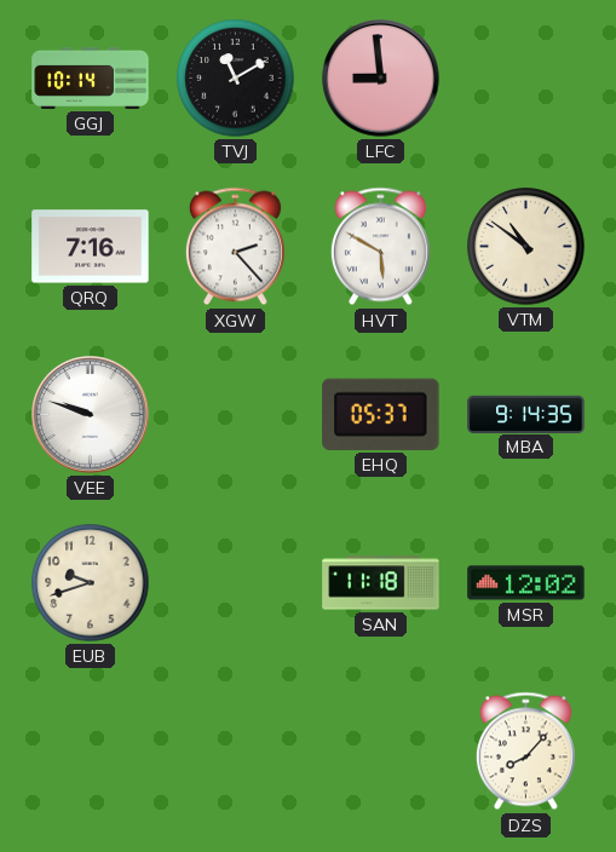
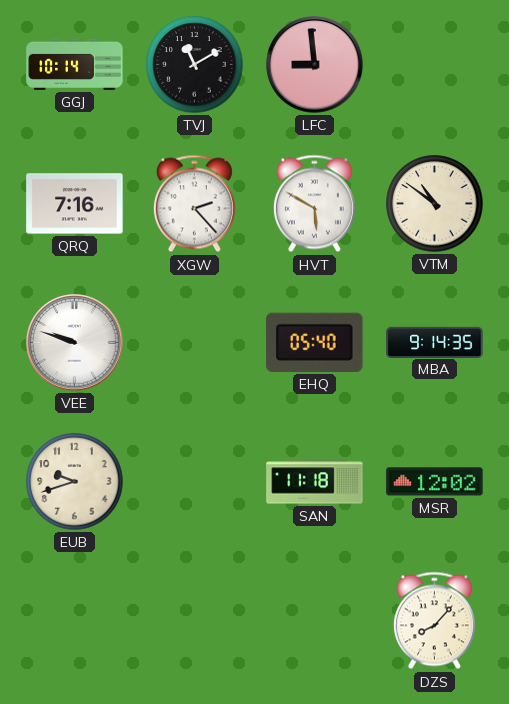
EHQ: 05:37 -> 05:40
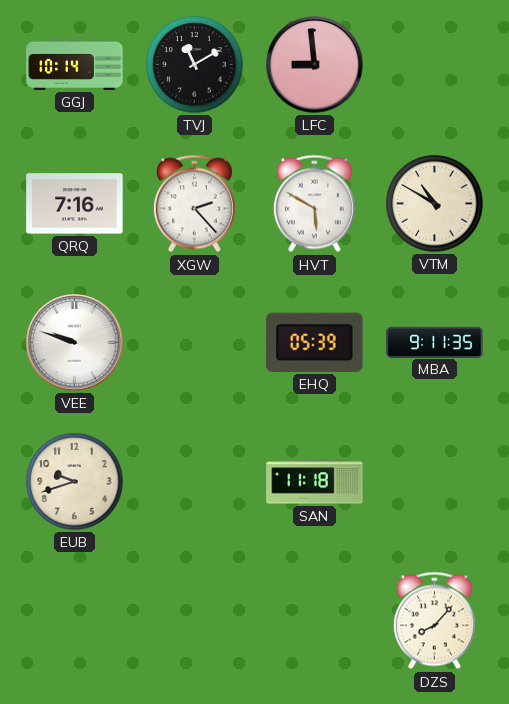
VTM: 10:51 -> 10:50
EHQ: 05:40 -> 05:39
MBA: 9:14 -> 9:11
MSR: 12:02 -> none
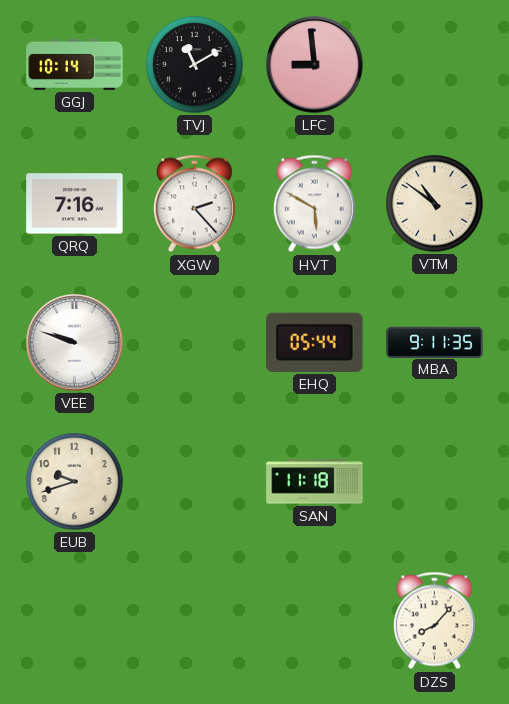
VTM: 10:50 -> 10:51
EHQ: 05:39 -> 05:44
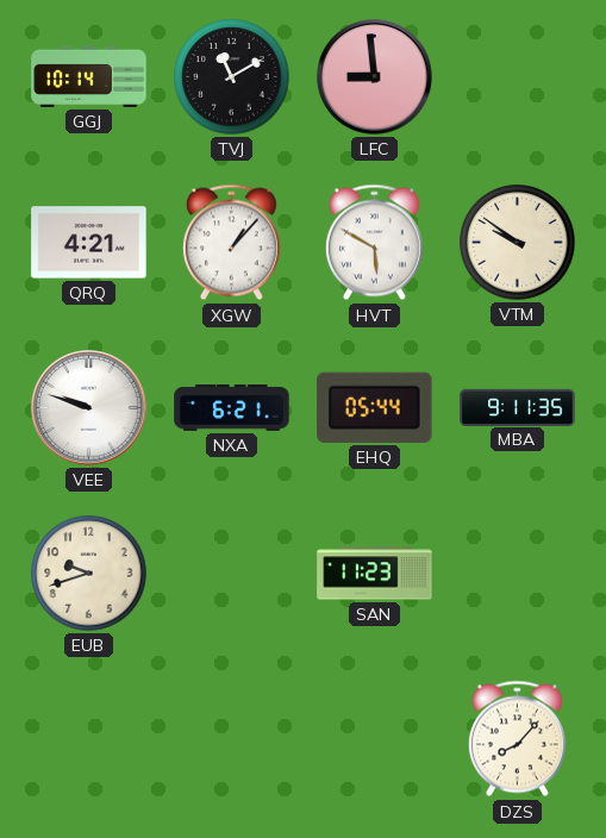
QRQ: 7:16 -> 4:21
XGW: 2:23 -> 1:07
VTM: 10:51 -> 9:51
NXA: none -> 6:21
SAN: 11:18 -> 11:23
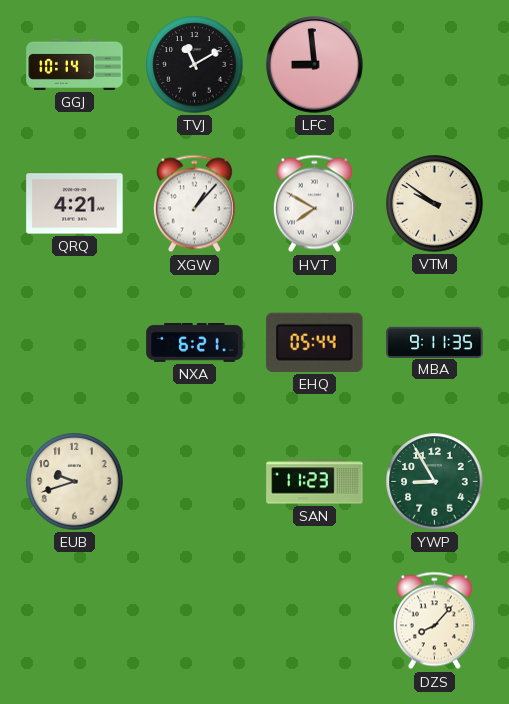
HVT: 5:50 -> 7:50
VEE: 9:48 -> none
YWP: none -> 8:55
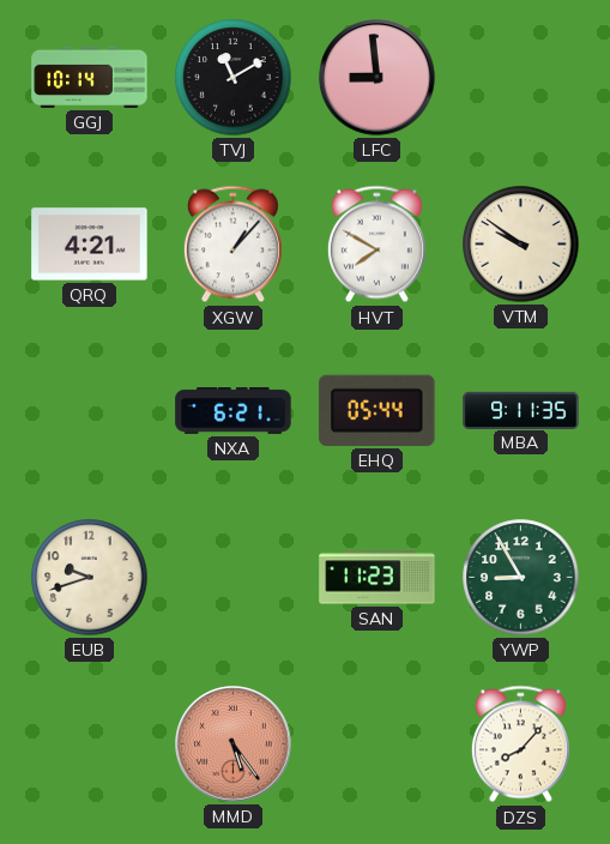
MMD: none -> 5:24
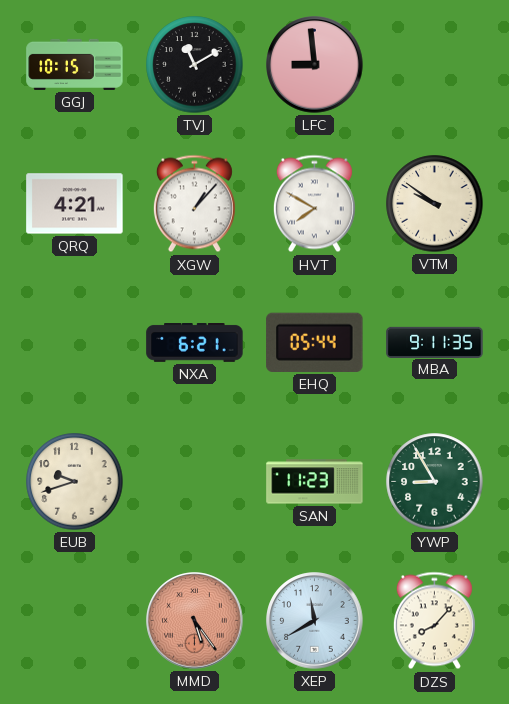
GGJ: 10:14 -> 10:15
XEP: none -> 11:40
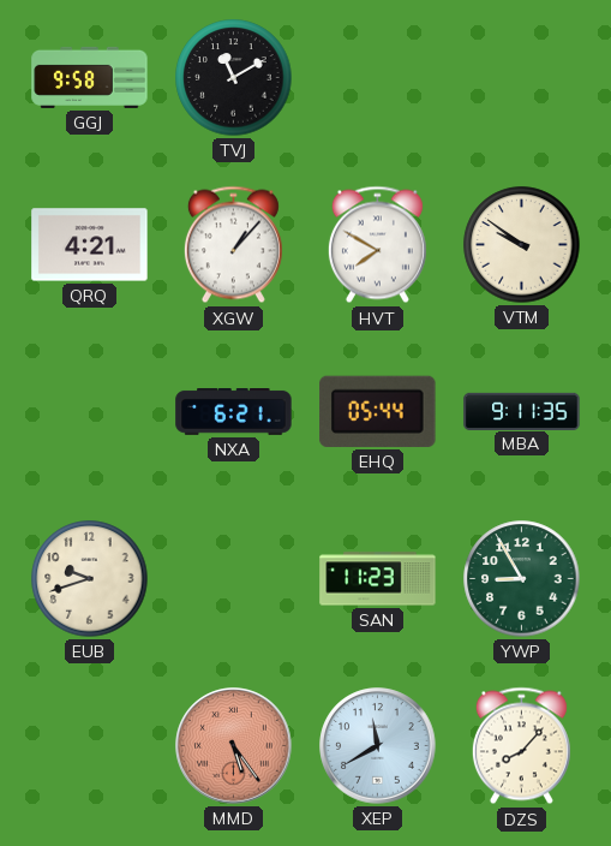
GGJ: 10:15 -> 9:58
LFC: 8:59 -> none
